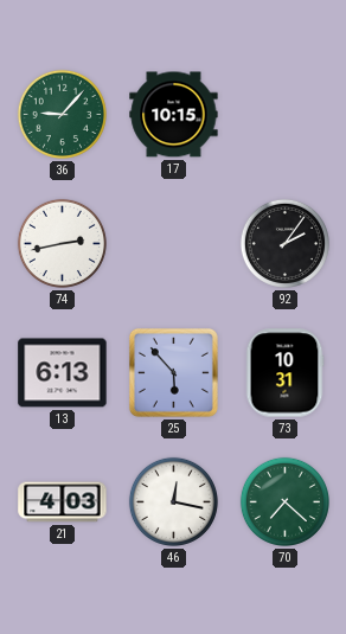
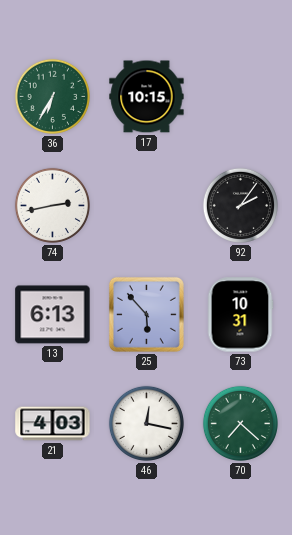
36: 9:07 -> 6:35
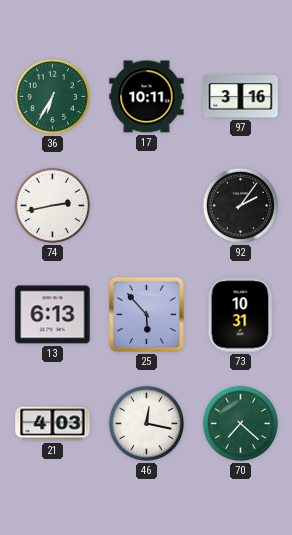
17: 10:15 -> 10:11
97: none -> 3:16
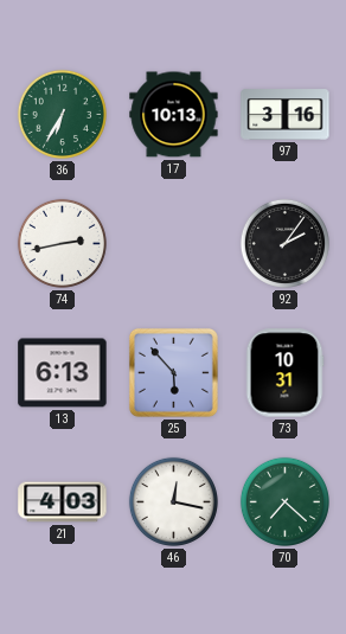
17: 10:11 -> 10:13
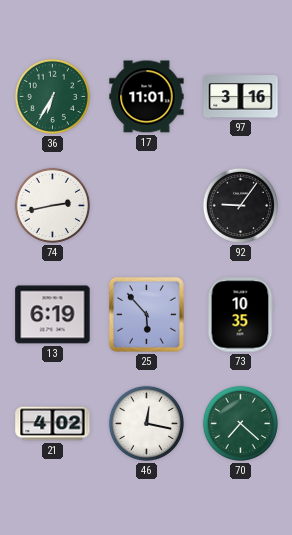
17: 10:13 -> 11:01
92: 2:06 -> 9:06
13: 6:13 -> 6:19
73: 10:31 -> 10:35
21: 4:03 -> 4:02
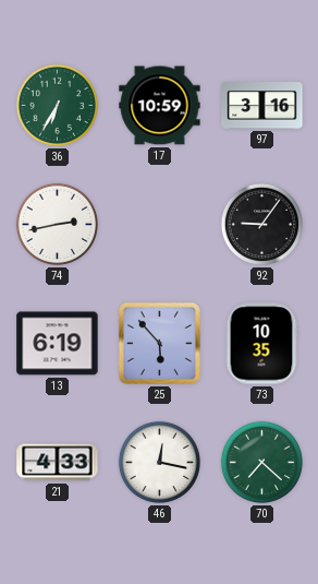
17: 11:01 -> 10:59
21: 4:02 -> 4:33
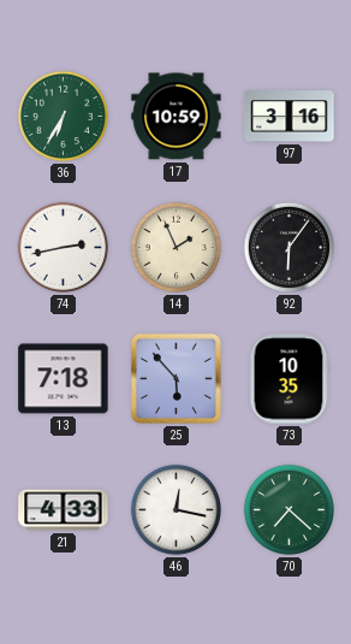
14: none -> 1:56
92: 9:06 -> 6:06
13: 6:19 -> 7:18
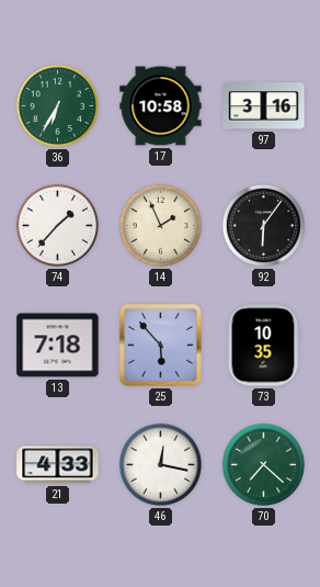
17: 10:59 -> 10:58
74: 2:43 -> 1:37
